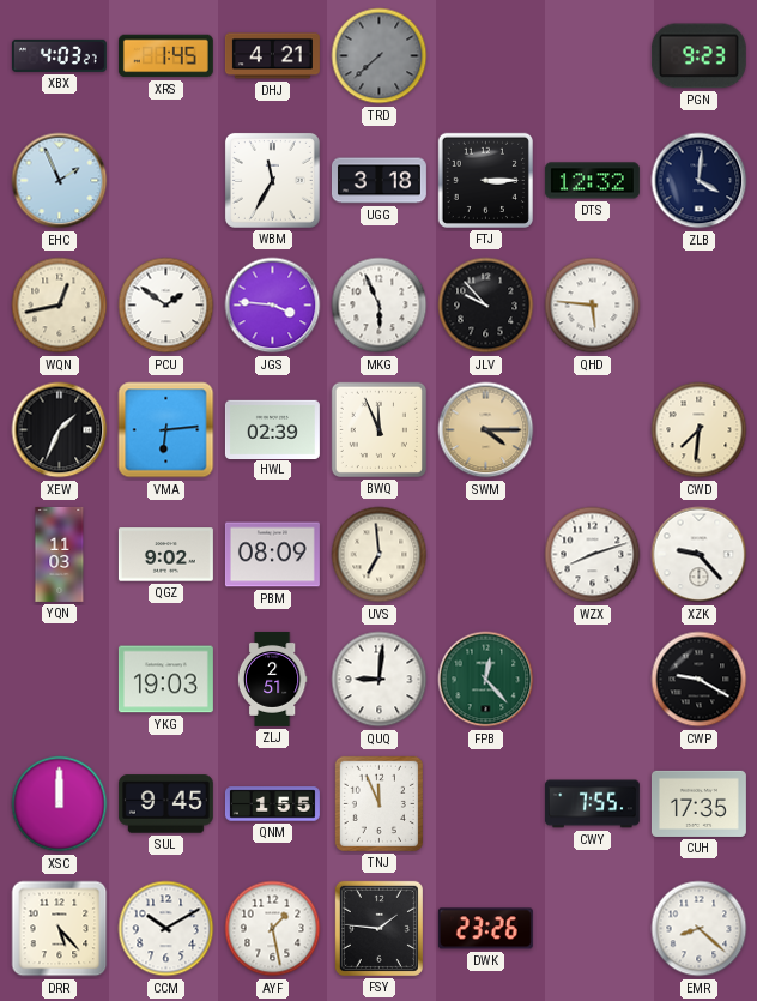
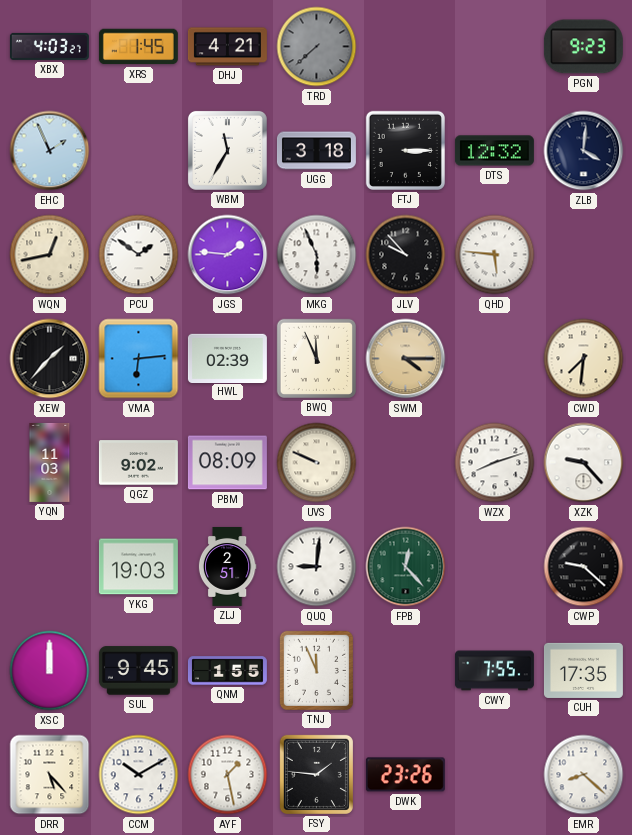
JGS: 3:46 -> 1:46
XEW: 1:34 -> 1:37
UVS: 6:59 -> 9:49
CWP: 9:20 -> 9:22
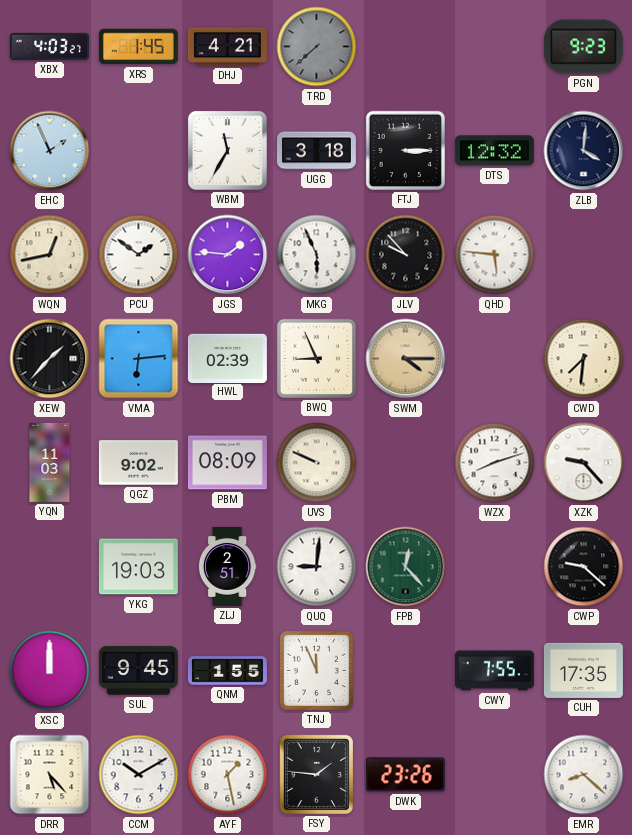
BWQ: 11:56 -> 8:56
